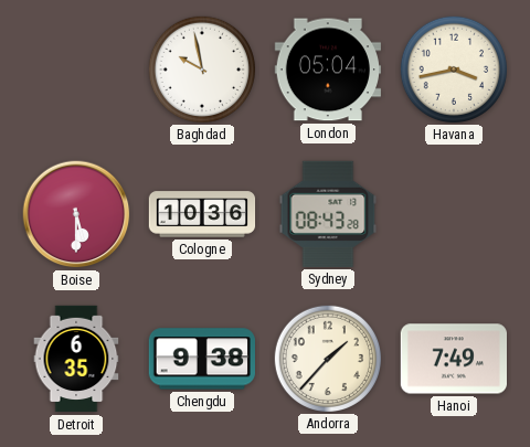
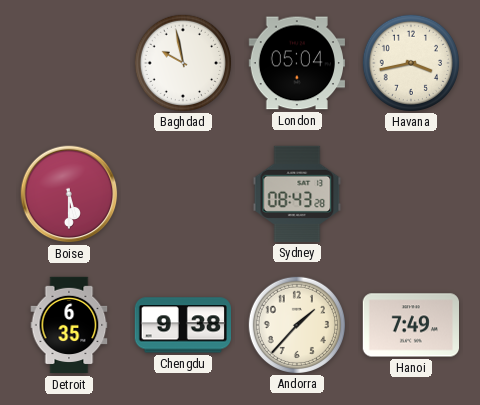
Cologne: 10:36 -> none
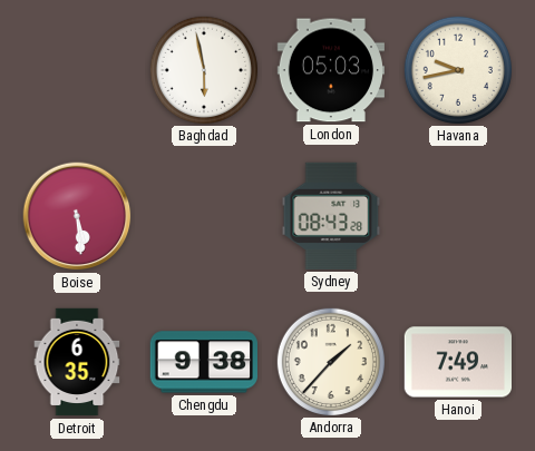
Baghdad: 9:58 -> 5:58
London: 05:04 -> 05:03
Havana: 3:43 -> 9:43
Boise: 5:30 -> 5:29
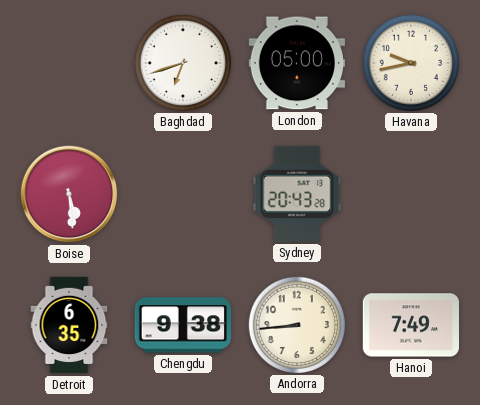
Baghdad: 5:58 -> 6:42
London: 05:03 -> 05:00
Sydney: 08:43 -> 20:43
Andorra: 1:37 -> 8:44
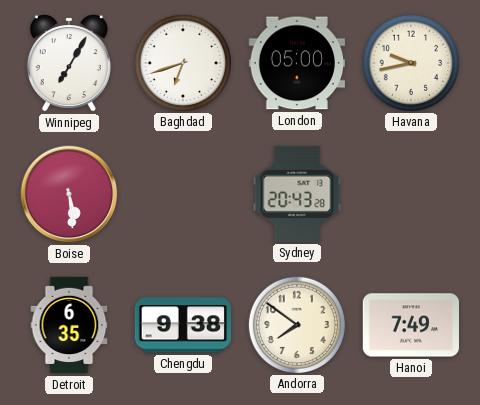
Winnipeg: none -> 7:05
Andorra: 8:44 -> 7:51
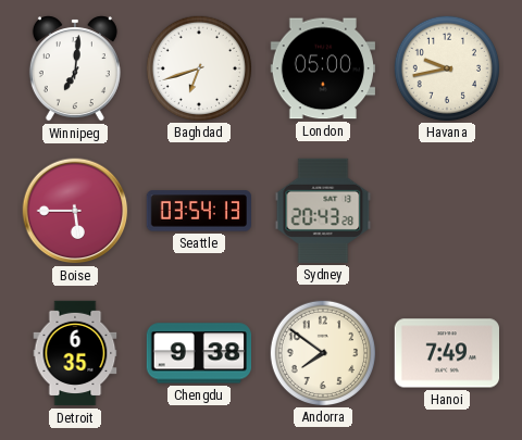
Winnipeg: 7:05 -> 7:01
Boise: 5:29 -> 5:45
Seattle: none -> 03:54
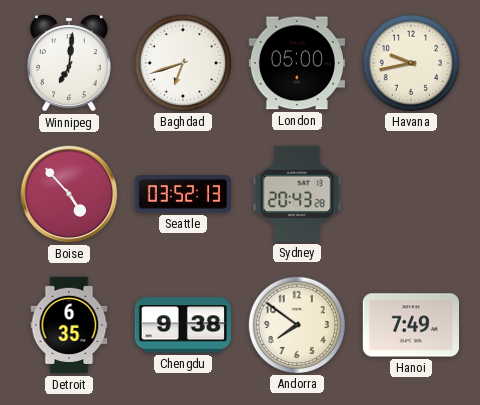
Boise: 5:45 -> 4:53
Seattle: 03:54 -> 03:52
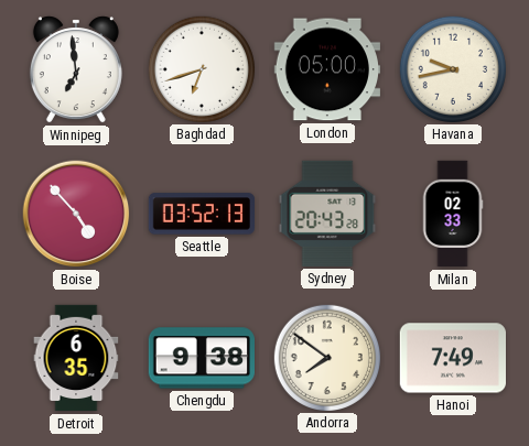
Winnipeg: 7:01 -> 6:59
Milan: none -> 02:33
